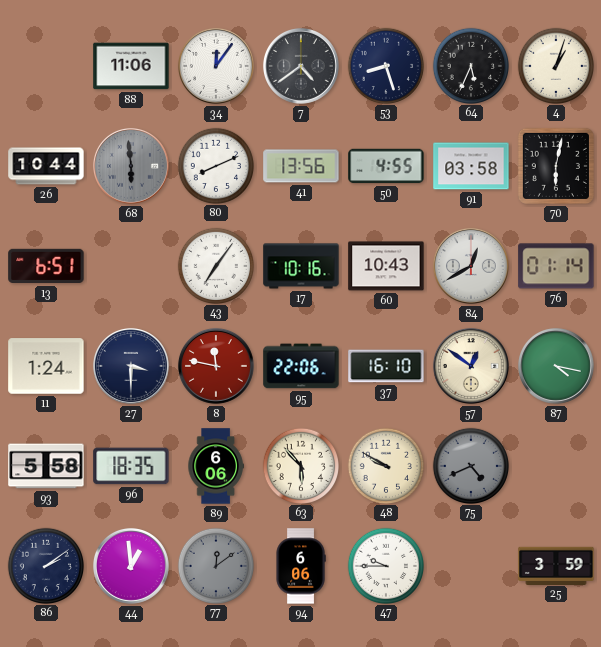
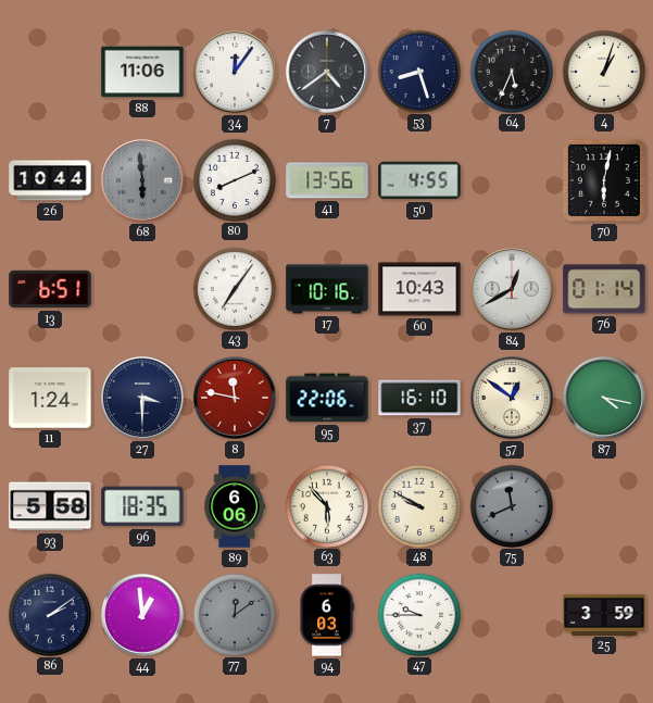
91: 03:58 -> none
75: 4:41 -> 11:41
94: 6:06 -> 6:03
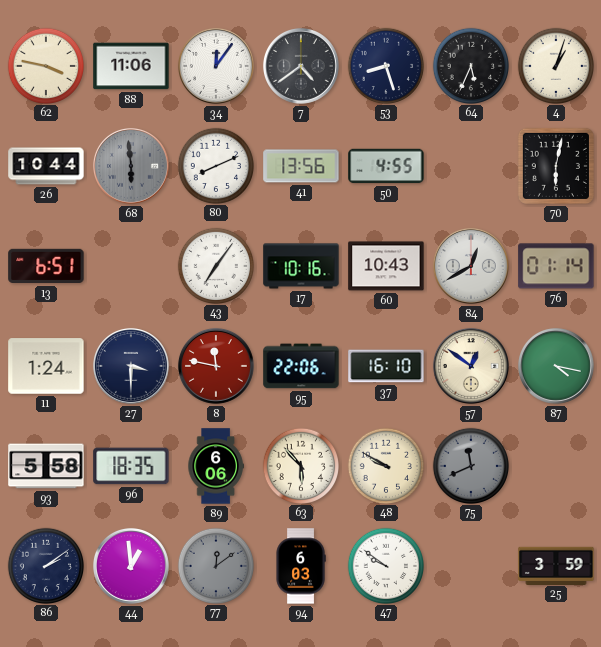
62: none -> 3:47
47: 9:45 -> 9:51
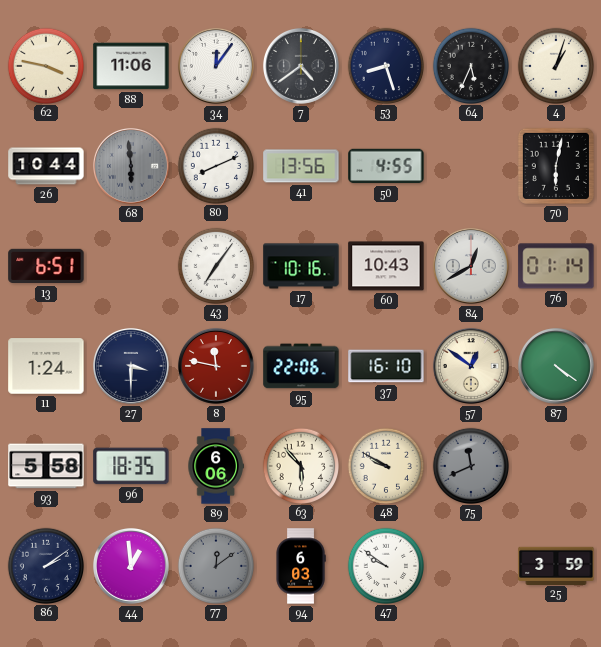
87: 4:17 -> 4:21
